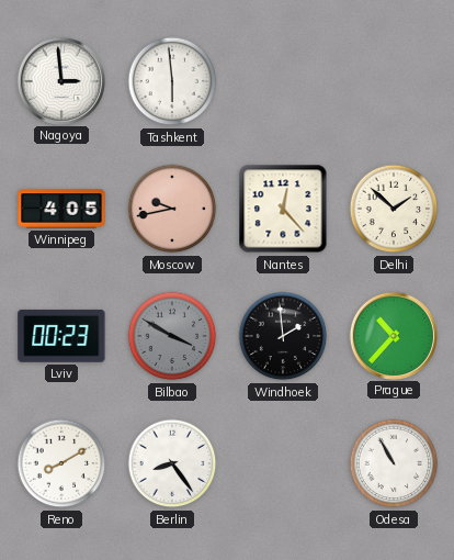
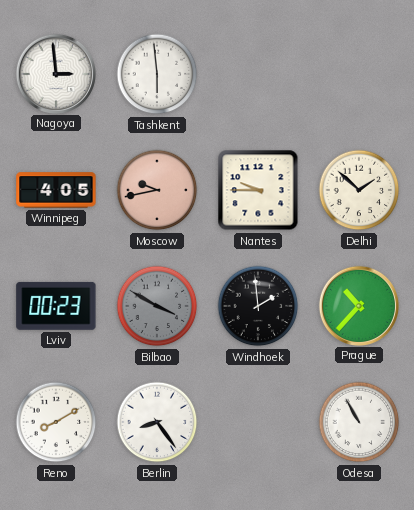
Nantes: 12:23 -> 9:45
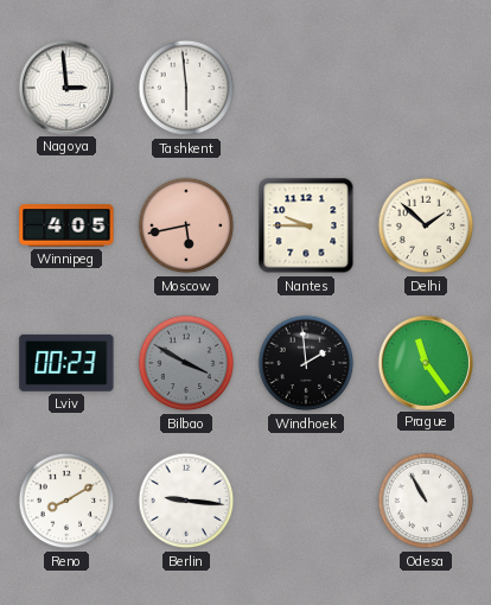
Moscow: 9:43 -> 5:43
Prague: 10:37 -> 11:24
Berlin: 8:24 -> 9:16
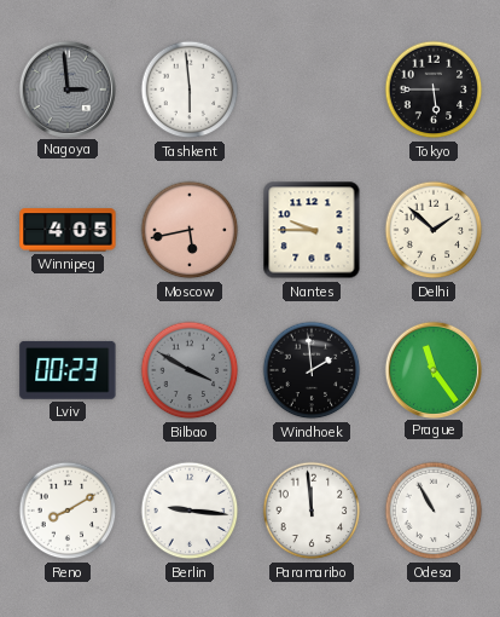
Nagoya dial: white -> grey
Tokyo: none -> 5:45
Paramaribo: none -> 11:59
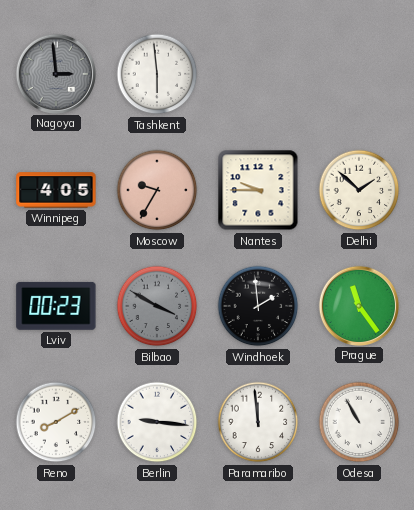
Tokyo: 5:45 -> none
Moscow: 5:43 -> 9:35
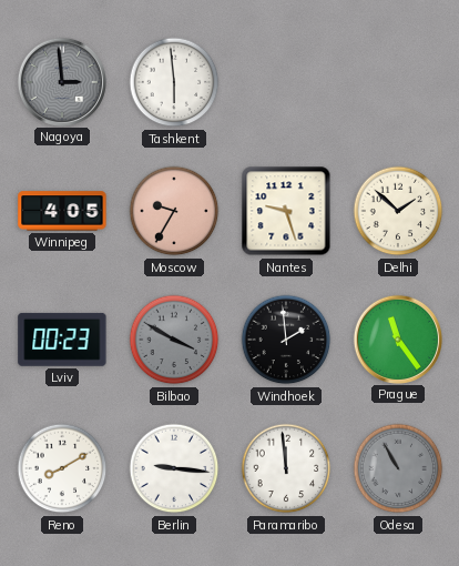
Nantes: 9:45 -> 9:27
Odesa dial: white -> grey
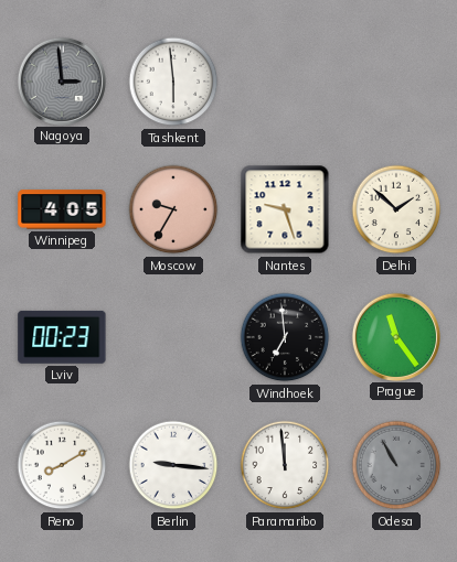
Bilbao: 3:50 -> none
Windhoek: 1:59 -> 6:59
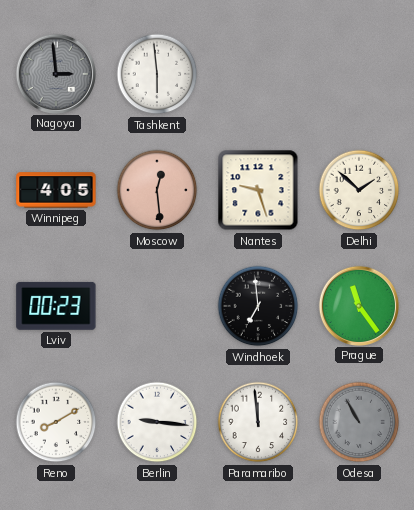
Moscow: 9:35 -> 12:29
